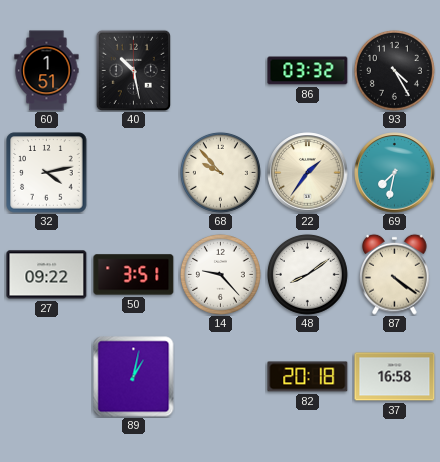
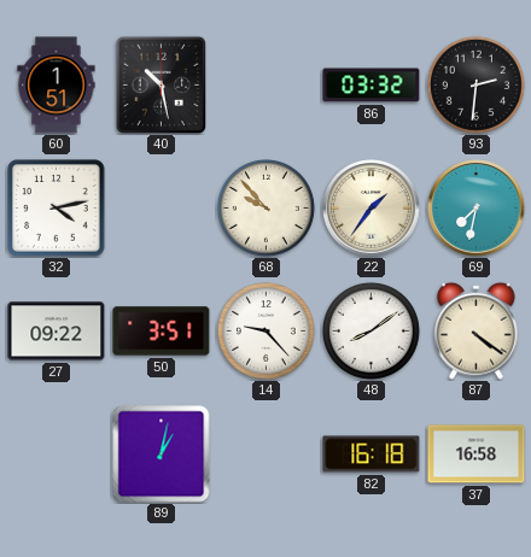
93: 4:25 -> 2:31
82: 20:18 -> 16:18
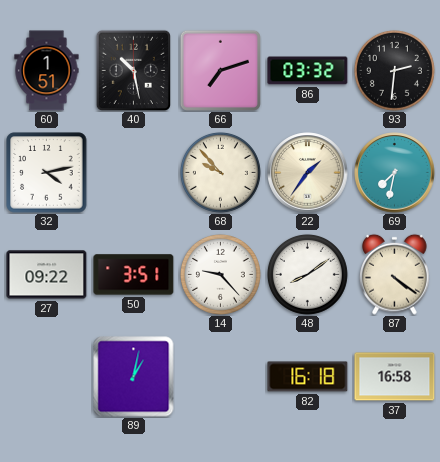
66: none -> 7:12
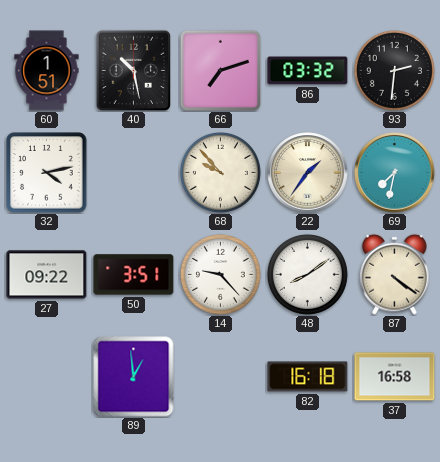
89: 1:02 -> 12:59
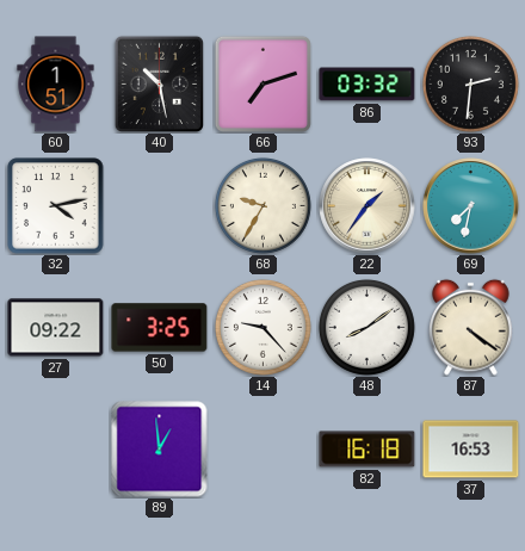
68: 9:53 -> 9:35
50: 3:51 -> 3:25
37: 16:58 -> 16:53
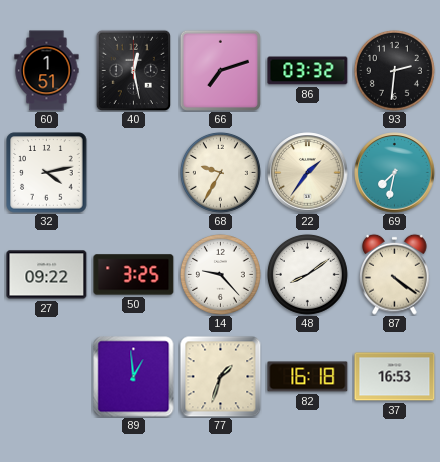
40: 10:28 -> 12:28
77: none -> 1:33
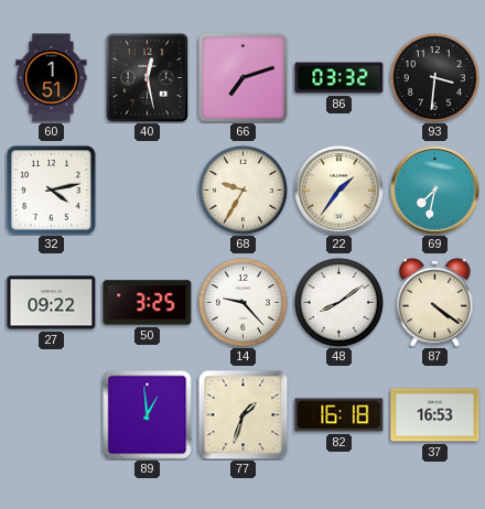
93: 2:31 -> 3:31
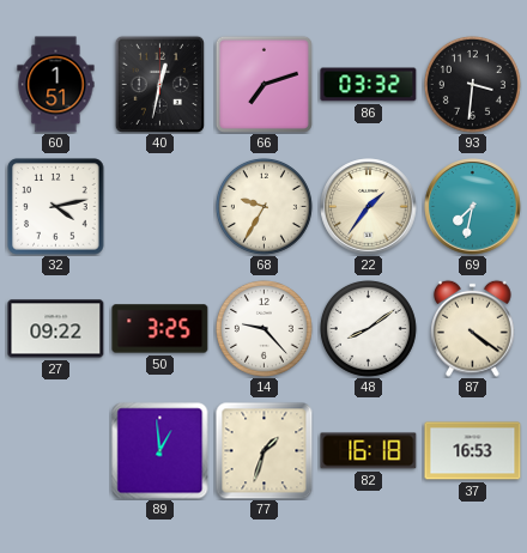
40: 12:28 -> 12:32
